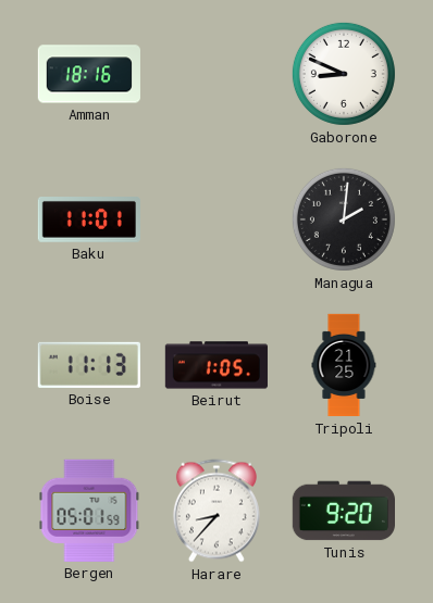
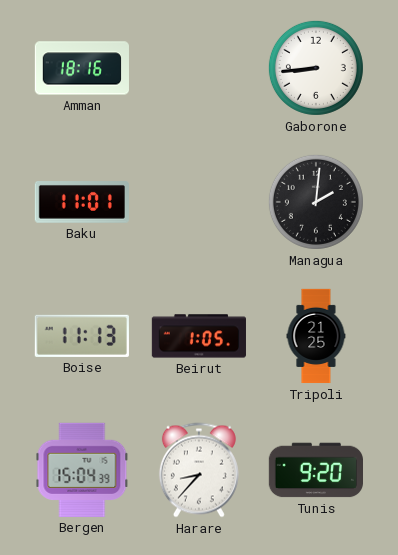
Gaborone: 8:49 -> 8:44
Bergen: 05:01 -> 15:04
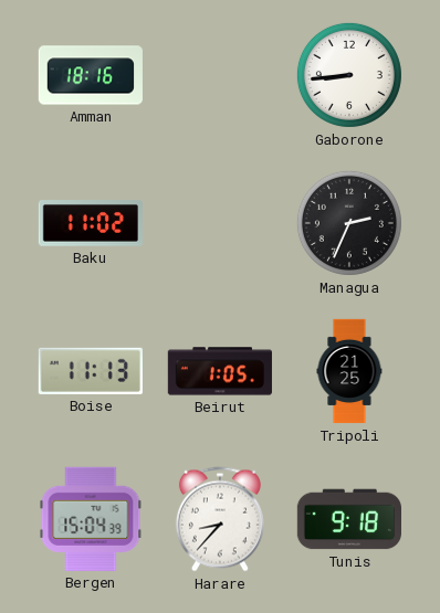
Baku: 11:01 -> 11:02
Managua: 2:01 -> 2:34
Tunis: 9:20 -> 9:18
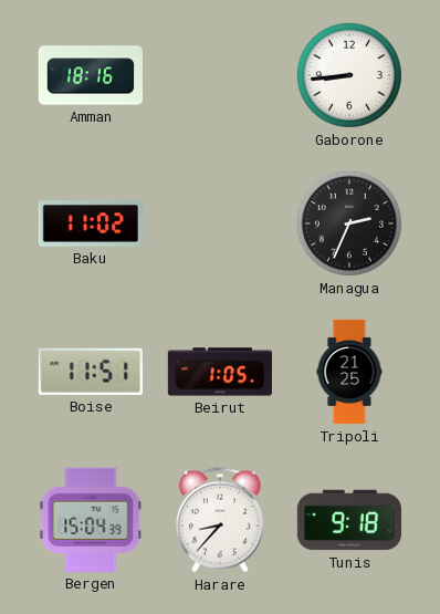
Boise: 11:13 -> 11:51
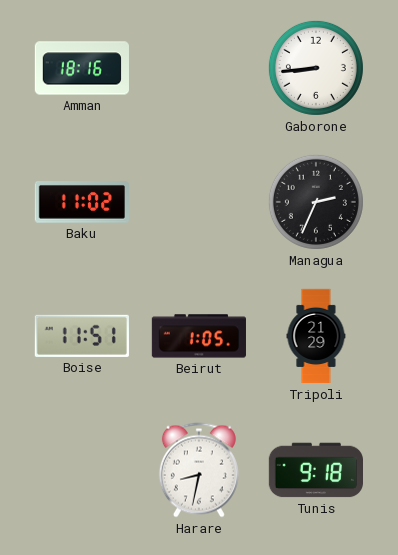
Tripoli: 21:25 -> 21:29
Bergen: 15:04 -> none
Harare: 8:37 -> 8:32
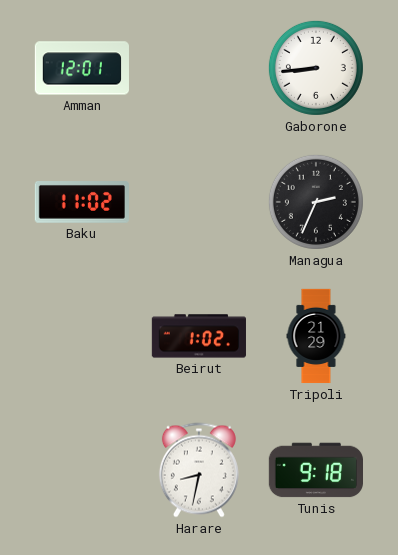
Amman: 18:16 -> 12:01
Boise: 11:51 -> none
Beirut: 1:05 -> 1:02
